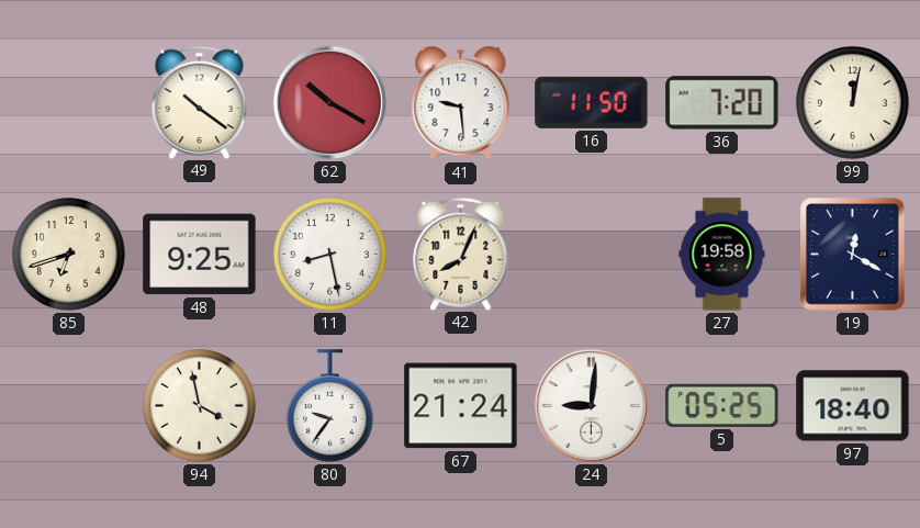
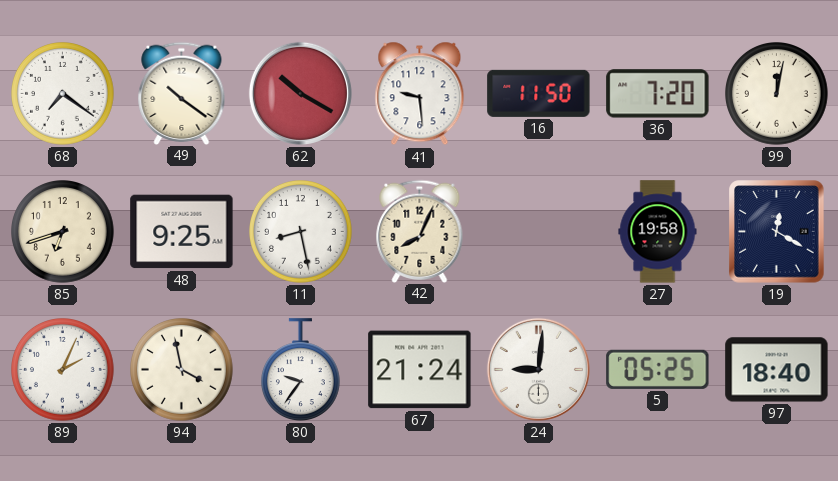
68: none -> 7:21
89: none -> 2:04
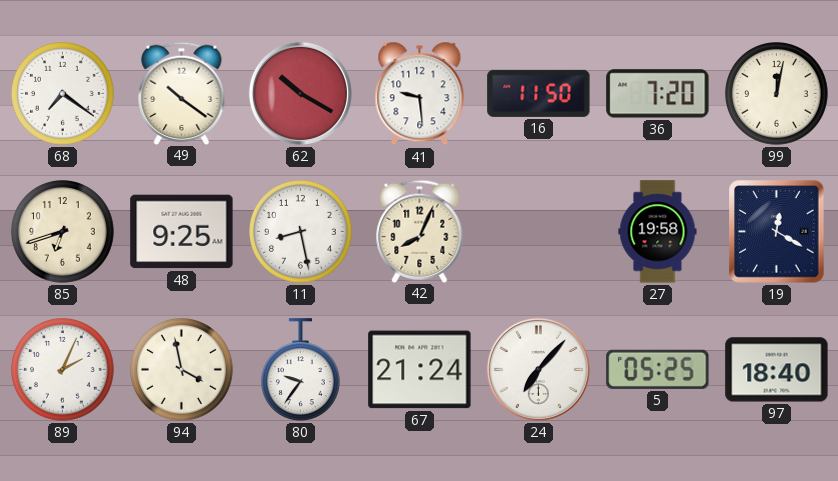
24: 9:01 -> 7:07
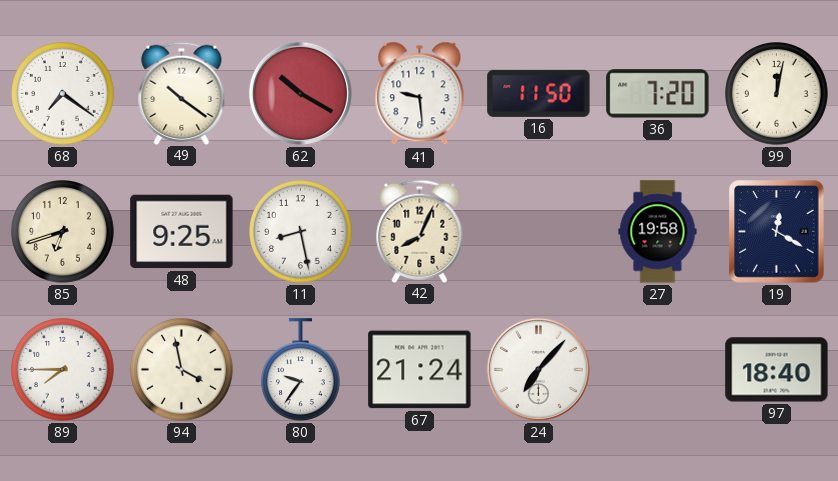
89: 2:04 -> 7:45
5: 05:25 -> none
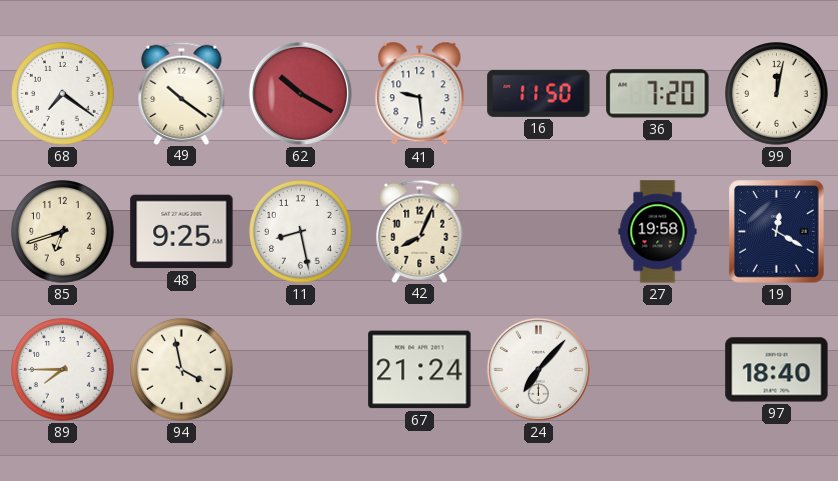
80: 9:36 -> none
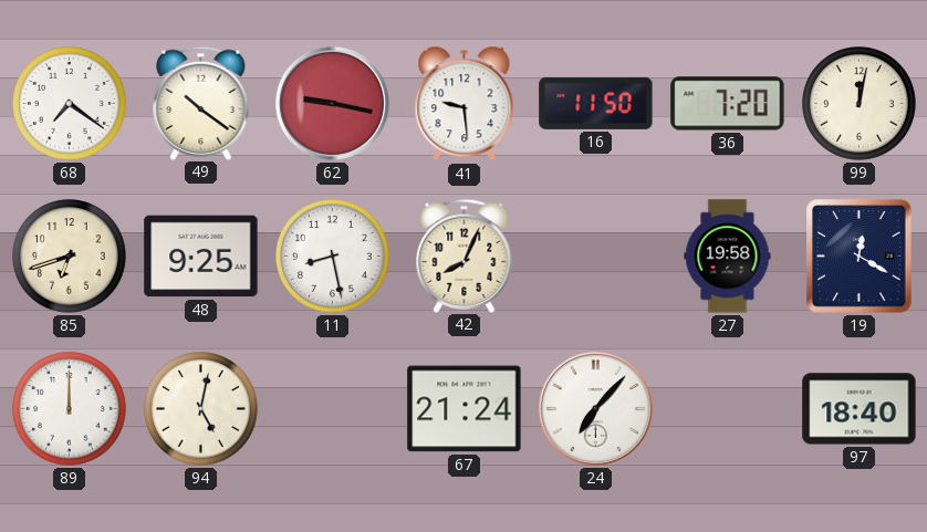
62: 10:20 -> 9:17
89: 7:45 -> 12:00
94: 3:58 -> 5:02
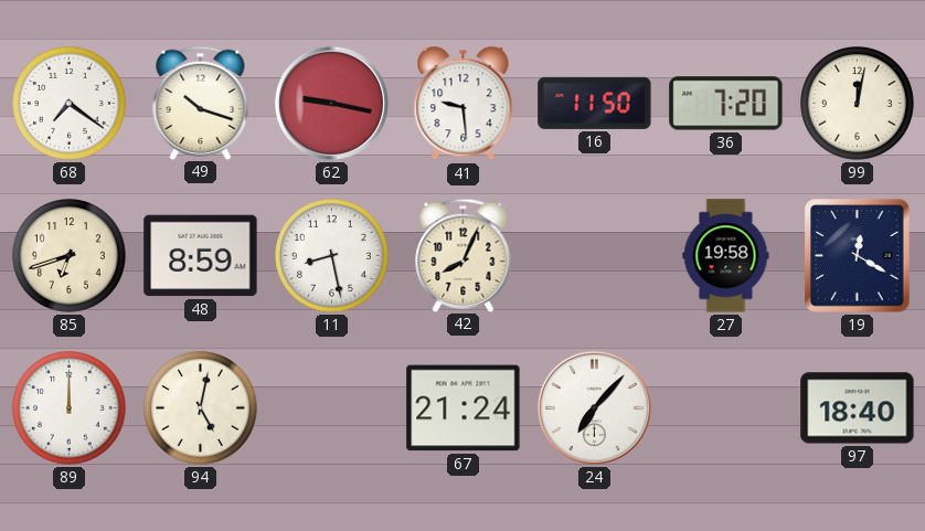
49: 10:21 -> 10:18
48: 9:25 -> 8:59
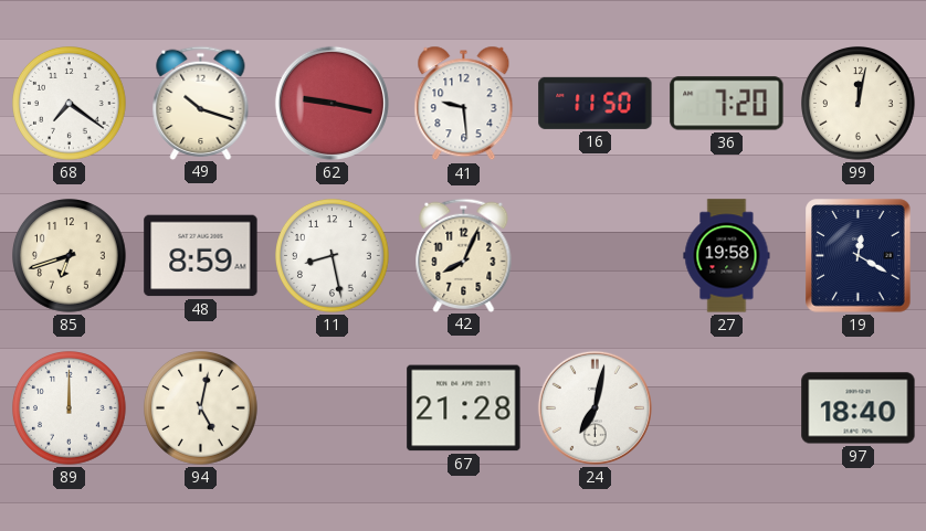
67: 21:24 -> 21:28
24: 7:07 -> 7:02
